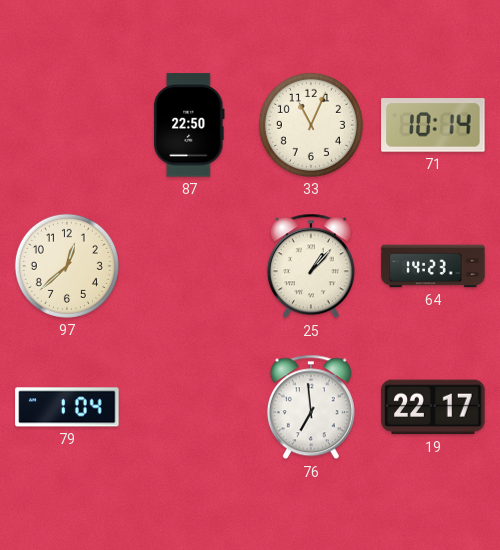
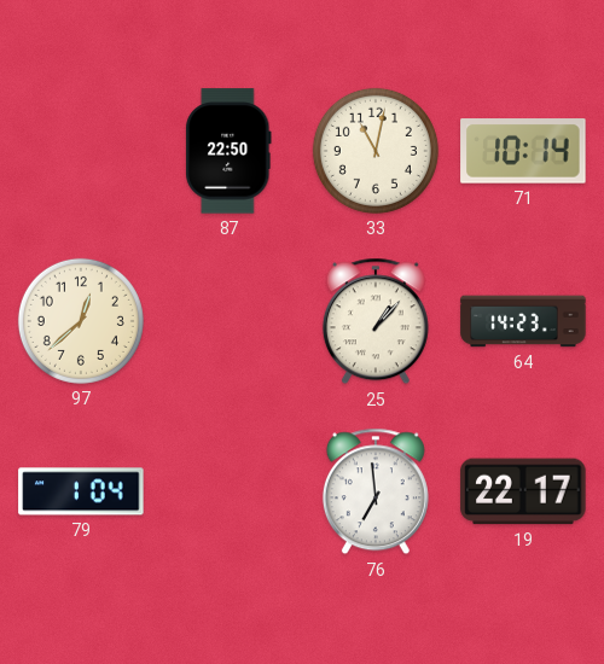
33: 11:04 -> 11:02
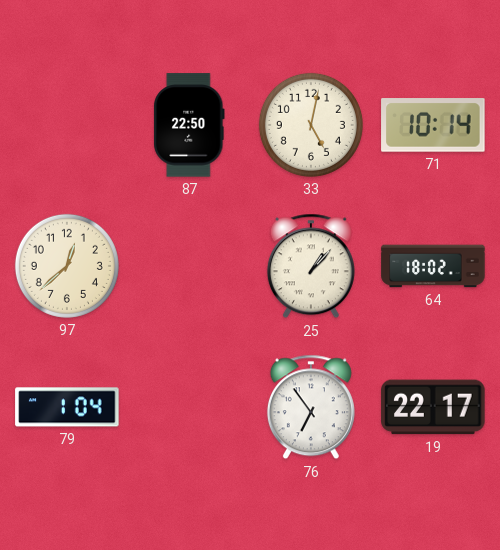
33: 11:02 -> 5:02
64: 14:23 -> 18:02
76: 6:59 -> 6:54
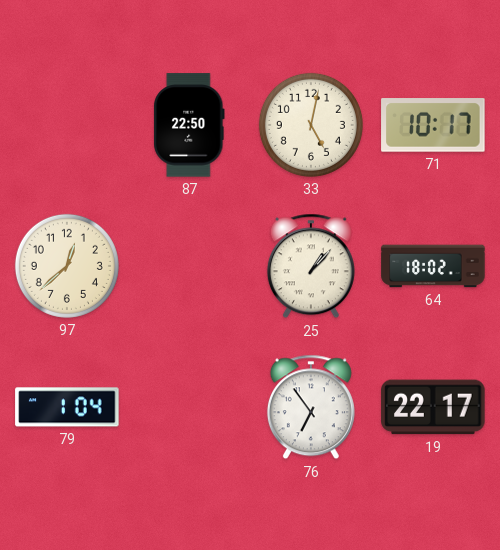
71: 10:14 -> 10:17
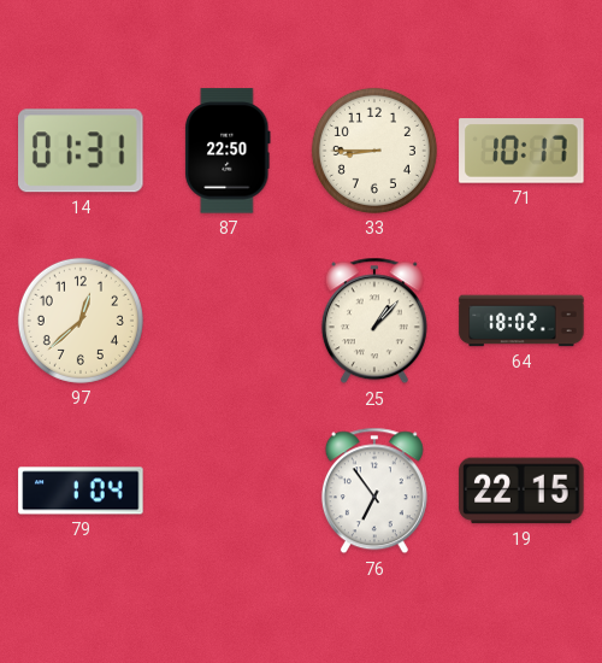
14: none -> 01:31
33: 5:02 -> 8:45
19: 22:17 -> 22:15
